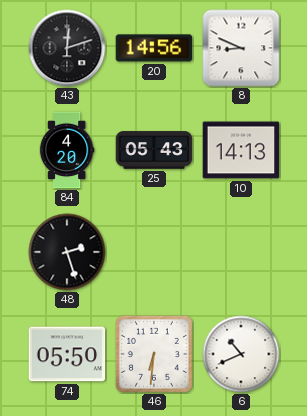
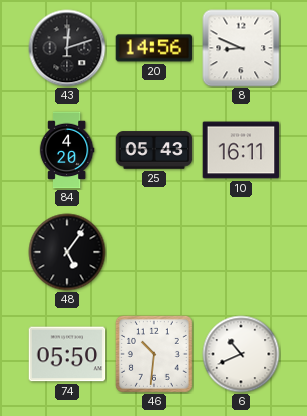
10: 14:13 -> 16:11
48: 2:27 -> 5:06
46: 6:31 -> 10:31
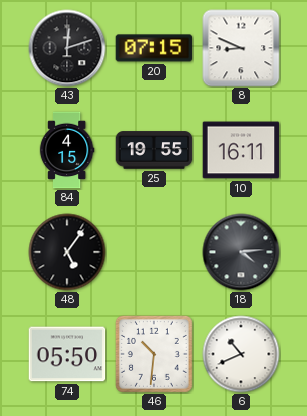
20: 14:56 -> 07:15
84: 4:20 -> 4:15
25: 05:43 -> 19:55
18: none -> 4:14
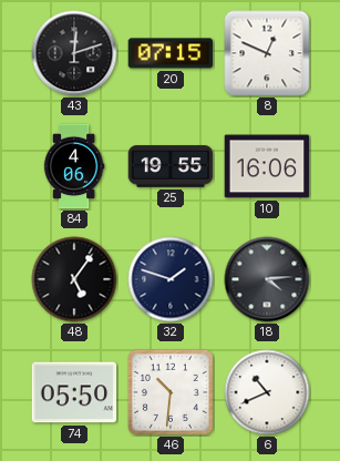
8: 8:49 -> 12:49
84: 4:15 -> 4:06
10: 16:11 -> 16:06
32: none -> 1:48
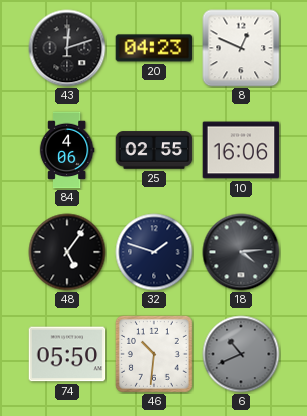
20: 07:15 -> 04:23
25: 19:55 -> 02:55
6 dial: white -> grey
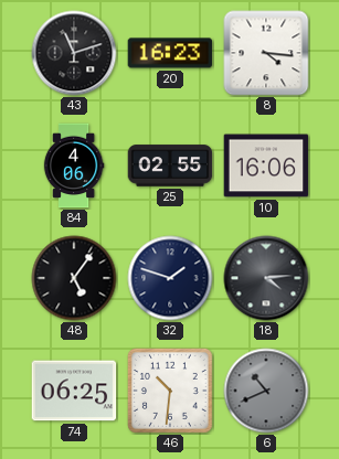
43: 12:12 -> 11:12
20: 04:23 -> 16:23
8: 12:49 -> 4:16
74: 05:50 -> 06:25
